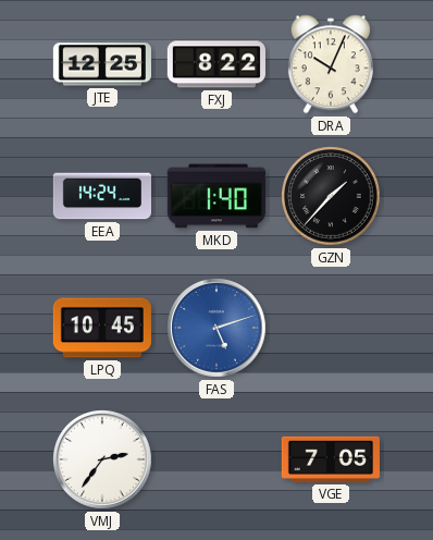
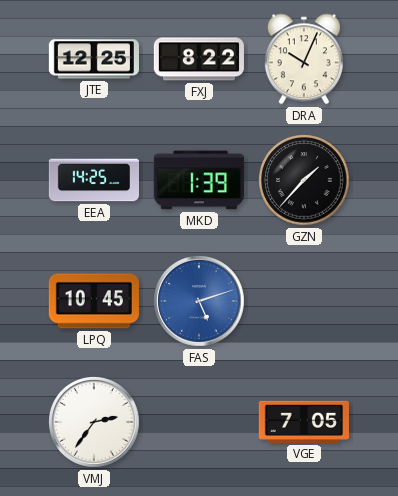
EEA: 14:24 -> 14:25
MKD: 1:40 -> 1:39
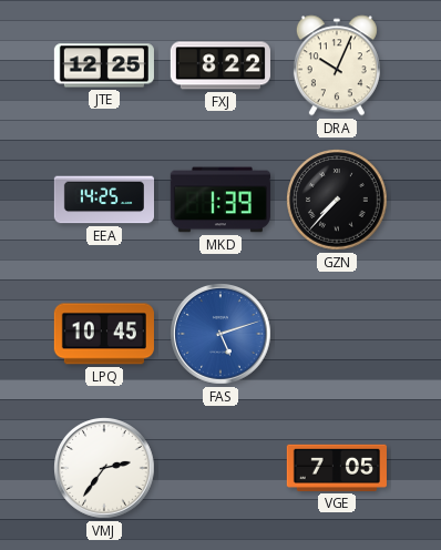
GZN: 1:37 -> 7:37
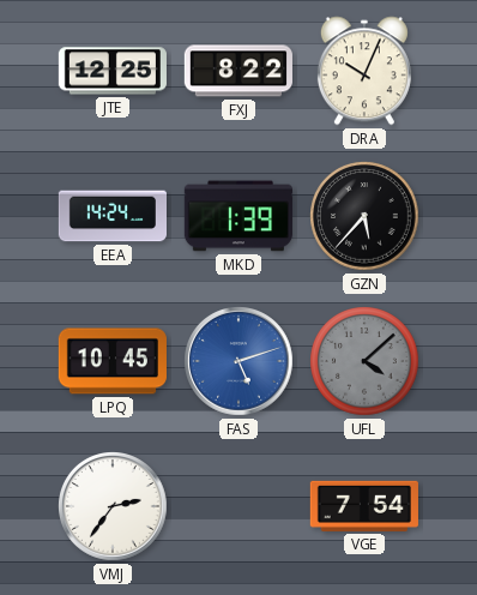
EEA: 14:25 -> 14:24
GZN: 7:37 -> 5:37
UFL: none -> 4:08
VGE: 7:05 -> 7:54
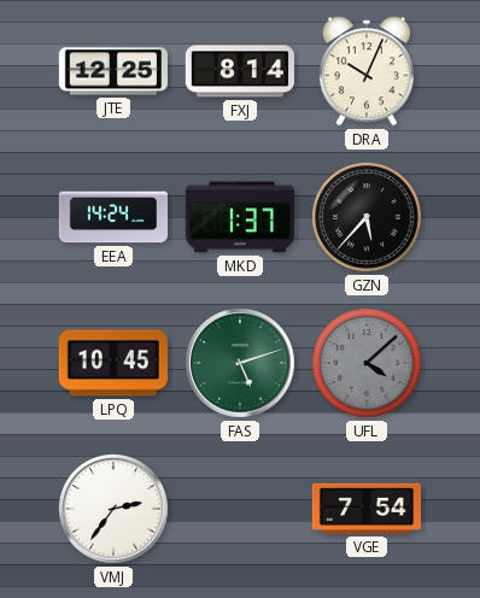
FXJ: 8:22 -> 8:14
MKD: 1:39 -> 1:37
FAS dial: blue -> green
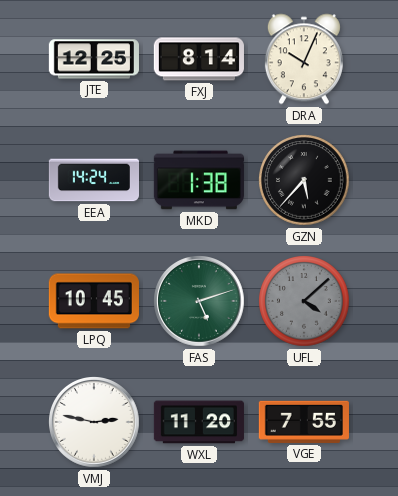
MKD: 1:37 -> 1:38
VMJ: 2:36 -> 2:47
WXL: none -> 11:20
VGE: 7:54 -> 7:55
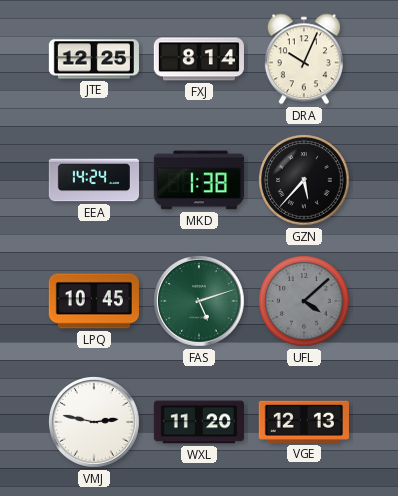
VGE: 7:55 -> 12:13
